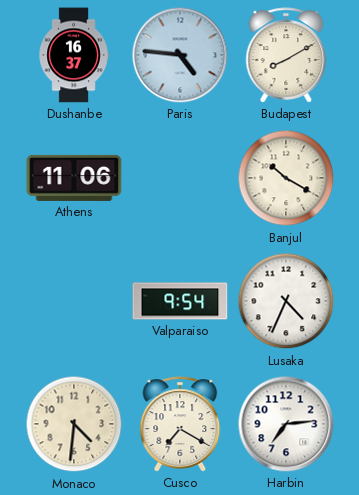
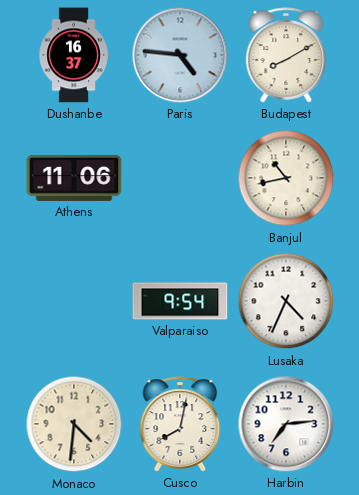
Banjul: 10:20 -> 10:43
Cusco: 7:20 -> 8:02
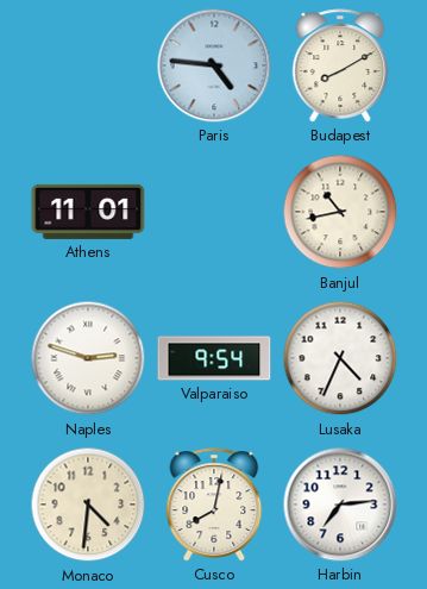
Dushanbe: 16:37 -> none
Athens: 11:06 -> 11:01
Naples: none -> 2:48
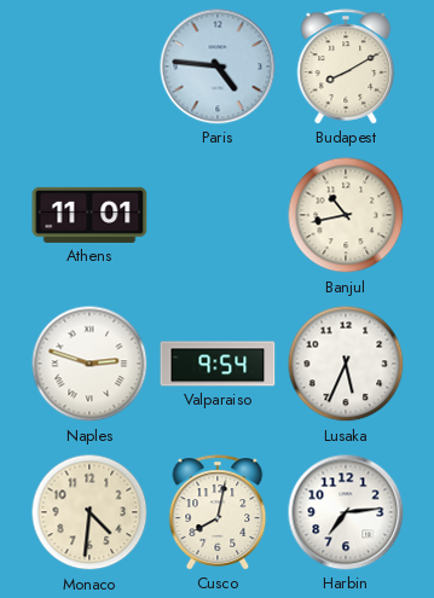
Lusaka: 4:34 -> 5:34
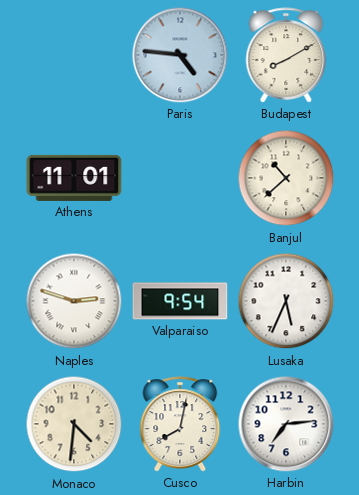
Banjul: 10:43 -> 10:38
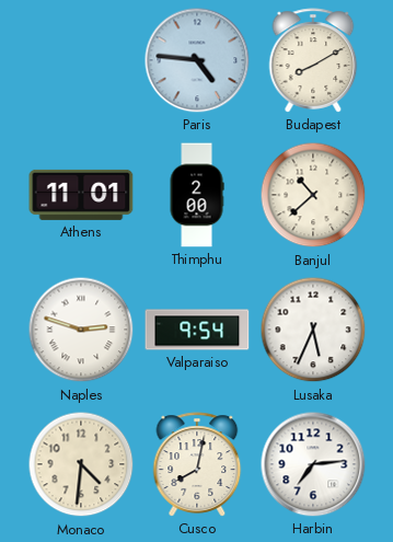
Thimphu: none -> 2:00
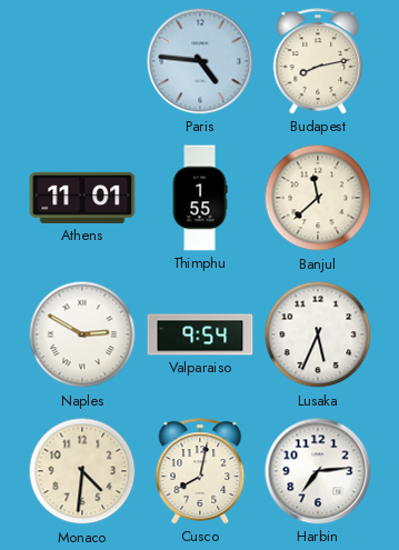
Budapest: 8:10 -> 8:13
Thimphu: 2:00 -> 1:55
Banjul: 10:38 -> 11:38
Naples: 2:48 -> 2:50
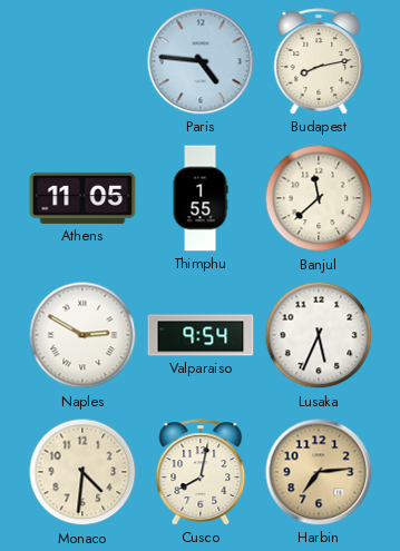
Athens: 11:01 -> 11:05
Harbin dial: white -> champagne
